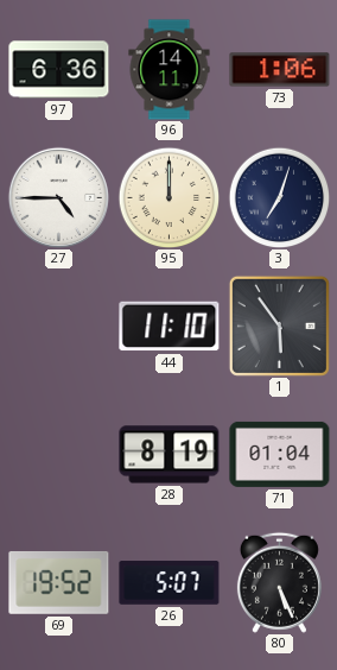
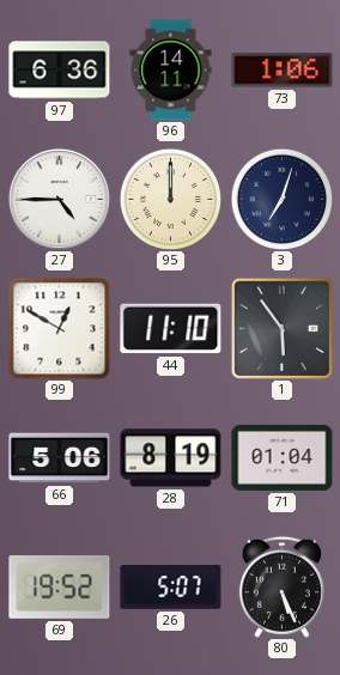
99: none -> 12:50
66: none -> 5:06
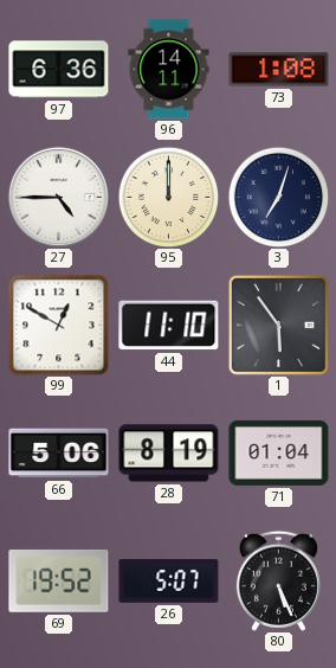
73: 1:06 -> 1:08
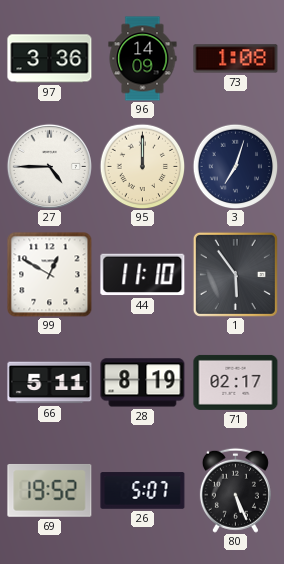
97: 6:36 -> 3:36
96: 14:11 -> 14:09
66: 5:06 -> 5:11
71: 01:04 -> 02:17
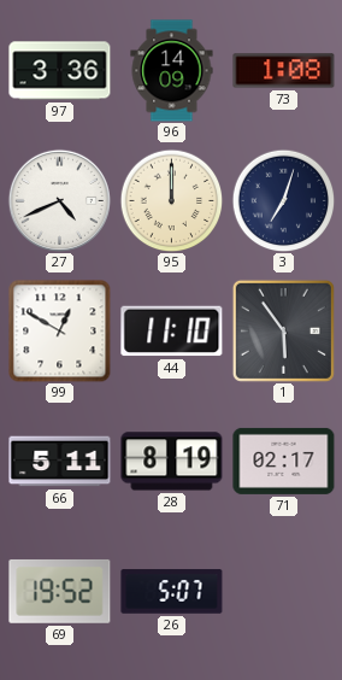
27: 4:45 -> 4:41
80: 5:26 -> none
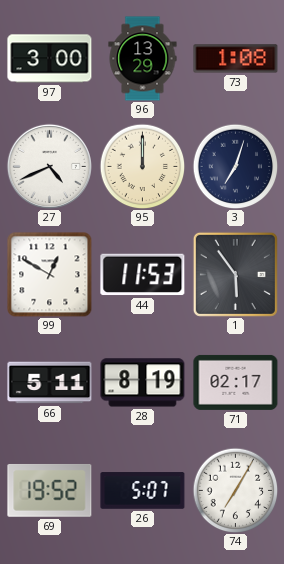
97: 3:36 -> 3:00
96: 14:09 -> 13:29
44: 11:10 -> 11:53
74: none -> 7:05
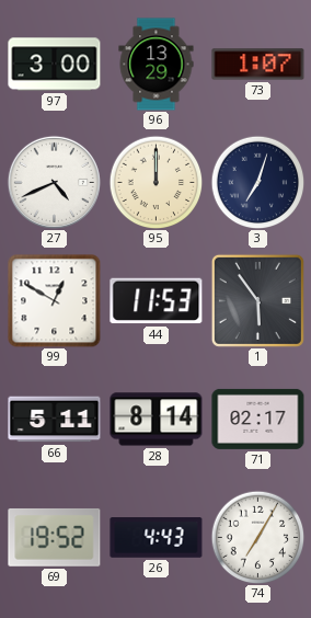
73: 1:08 -> 1:07
28: 8:19 -> 8:14
26: 5:07 -> 4:43
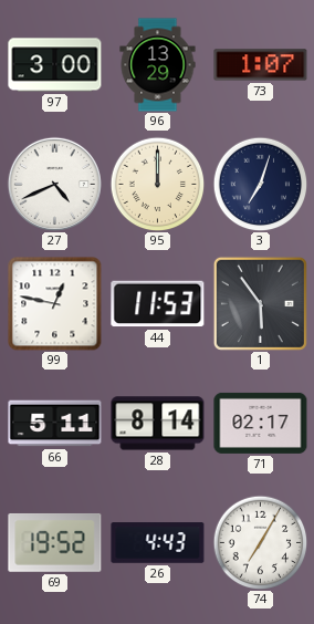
99: 12:50 -> 12:47
